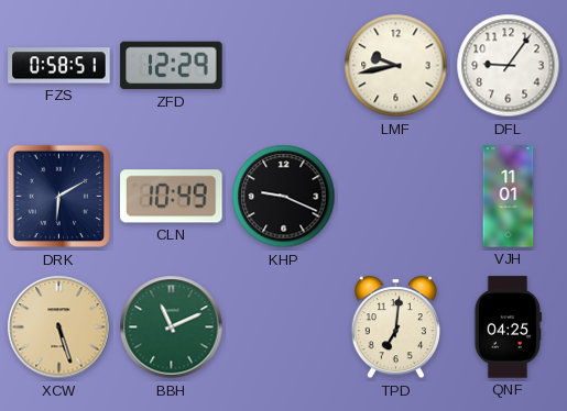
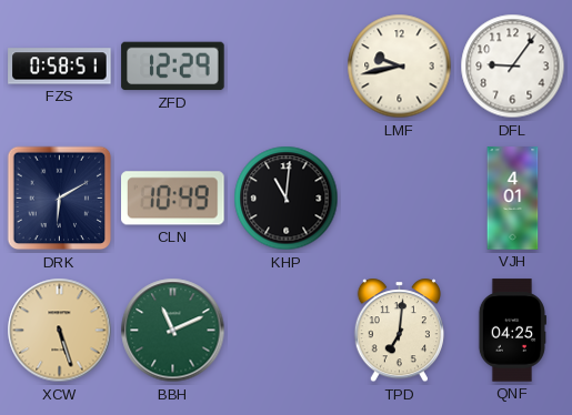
KHP: 9:19 -> 11:01
VJH: 11:01 -> 4:01
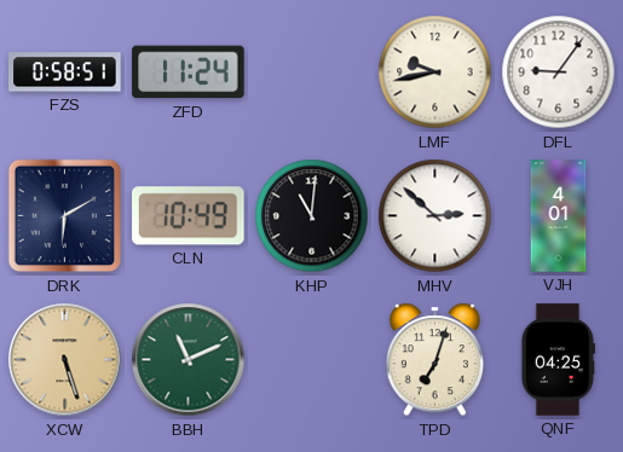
ZFD: 12:29 -> 11:24
MHV: none -> 2:52
TPD: 7:01 -> 7:03
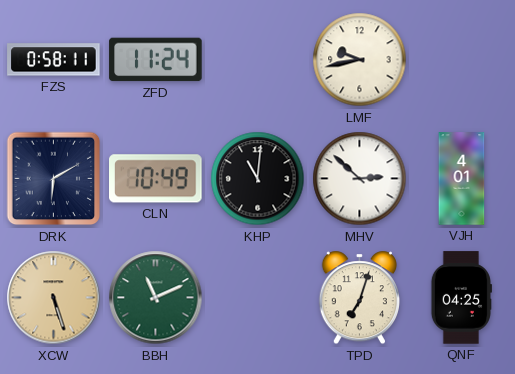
FZS: 0:58:51 -> 0:58:11
DFL: 9:06 -> none
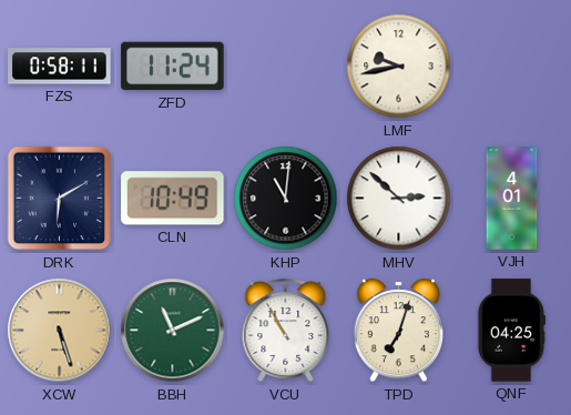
VCU: none -> 10:55
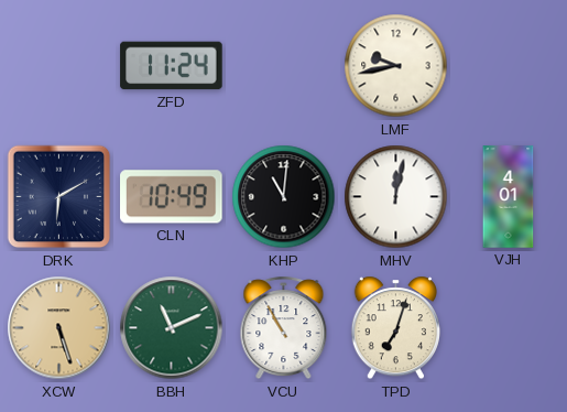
FZS: 0:58 -> none
MHV: 2:52 -> 12:02
QNF: 04:25 -> none
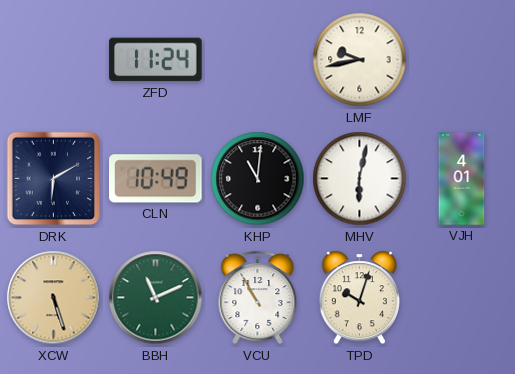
MHV: 12:02 -> 6:02
TPD: 7:03 -> 10:03
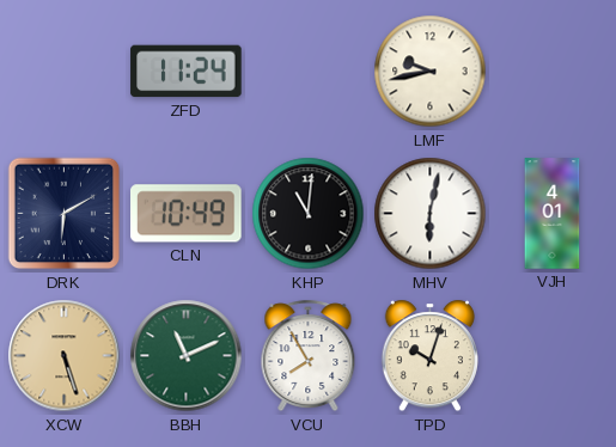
VCU: 10:55 -> 7:55
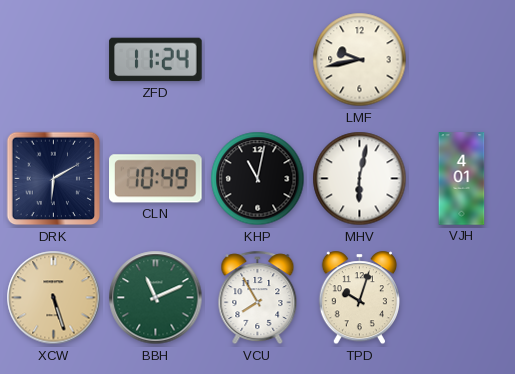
KHP: 11:01 -> 11:02
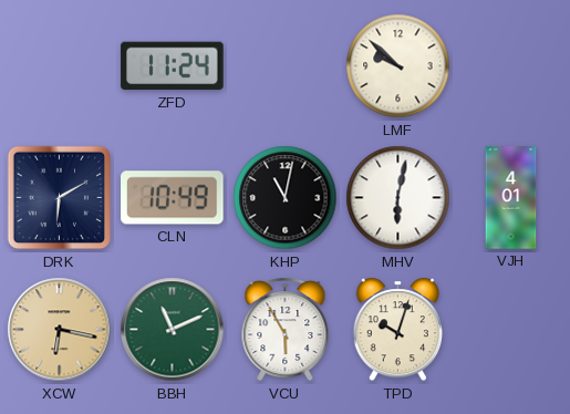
LMF: 9:43 -> 9:52
XCW: 5:27 -> 6:17
VCU: 7:55 -> 5:55
